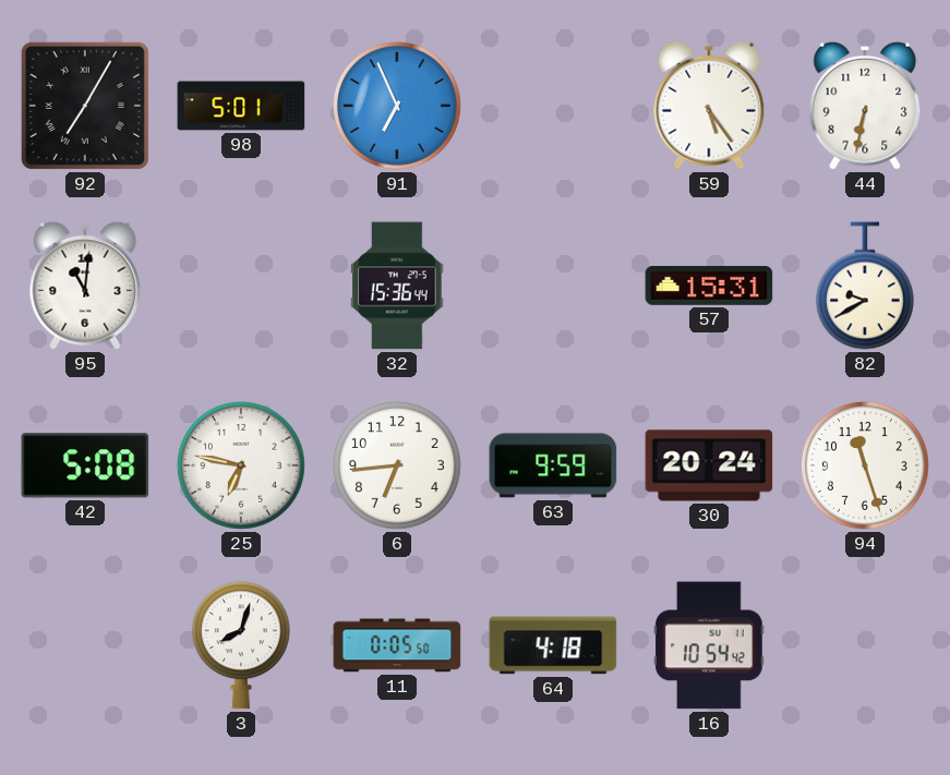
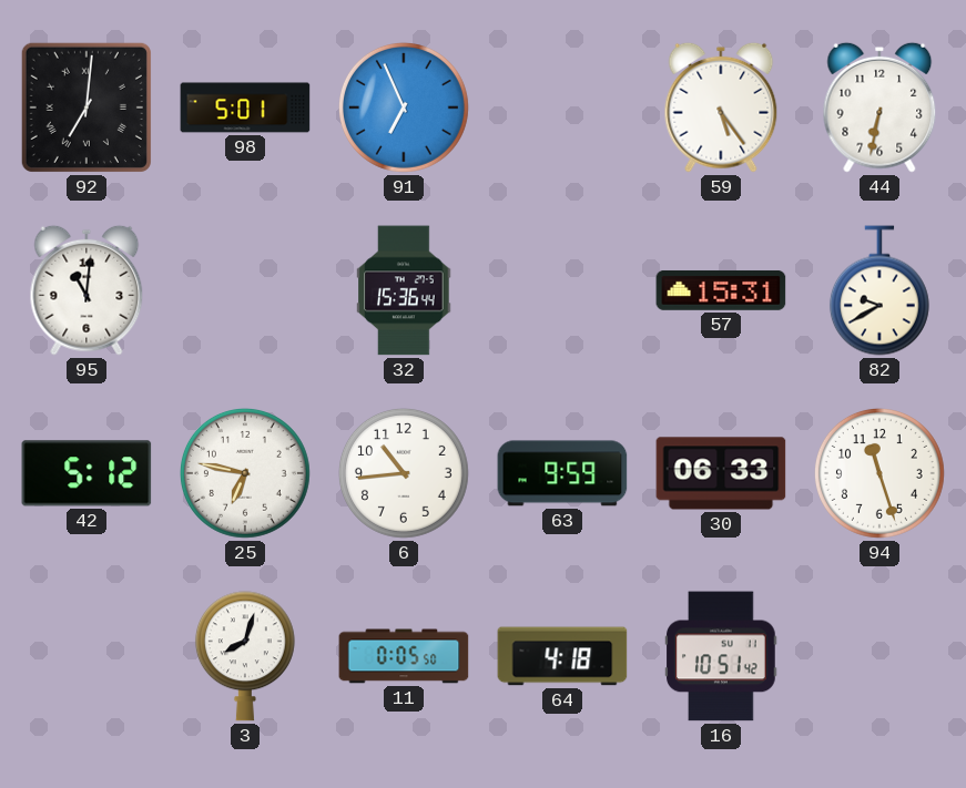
92: 7:05 -> 7:01
42: 5:08 -> 5:12
6: 6:44 -> 10:44
30: 20:24 -> 06:33
16: 10:54 -> 10:51
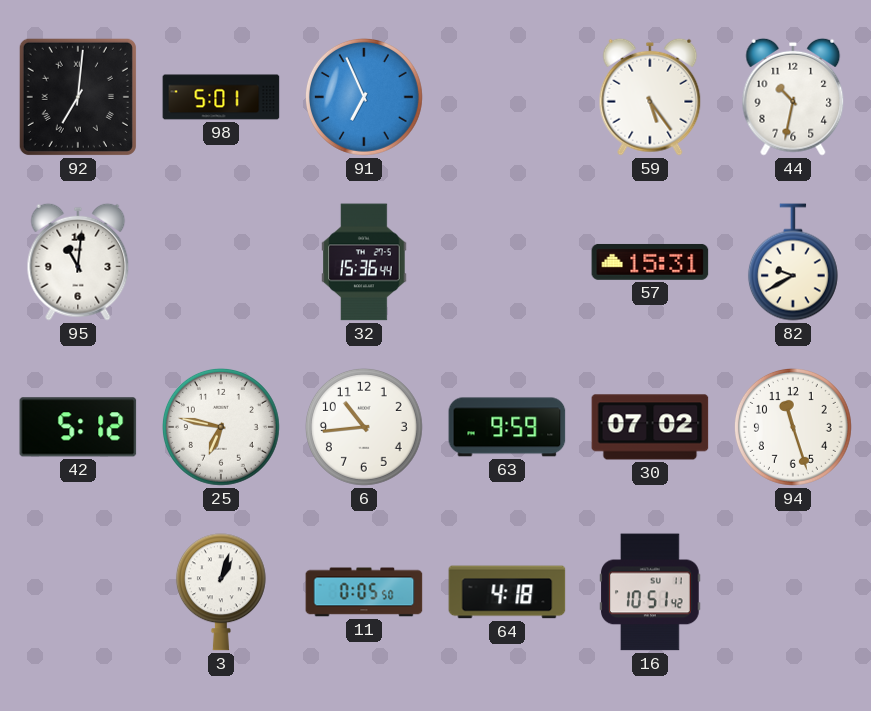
44: 6:32 -> 10:32
30: 06:33 -> 07:02
3: 8:03 -> 1:03
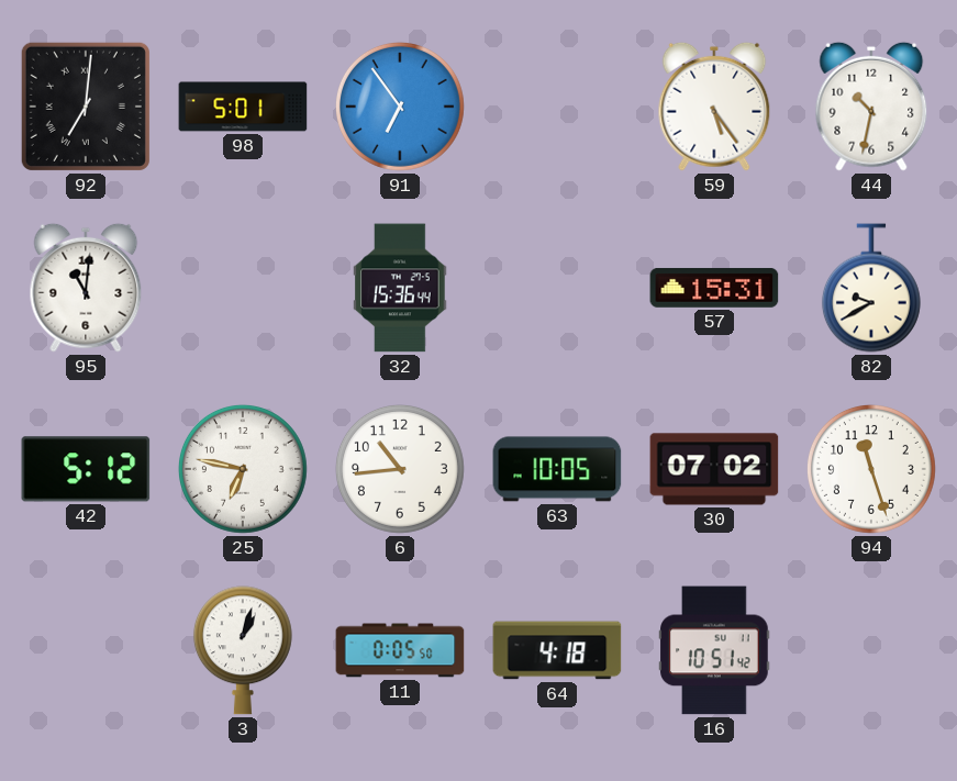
91: 6:56 -> 6:54
63: 9:59 -> 10:05
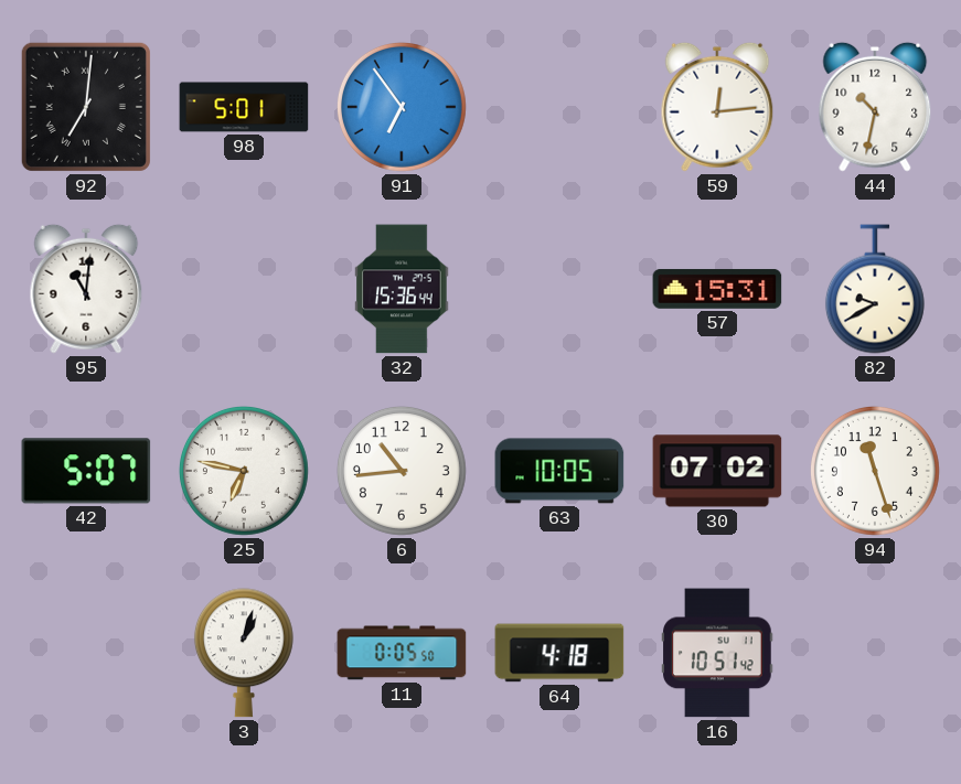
59: 5:24 -> 12:14
42: 5:12 -> 5:07
